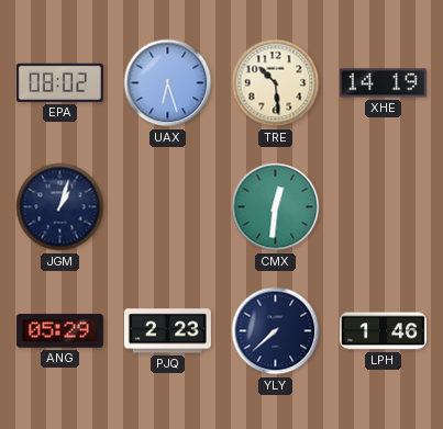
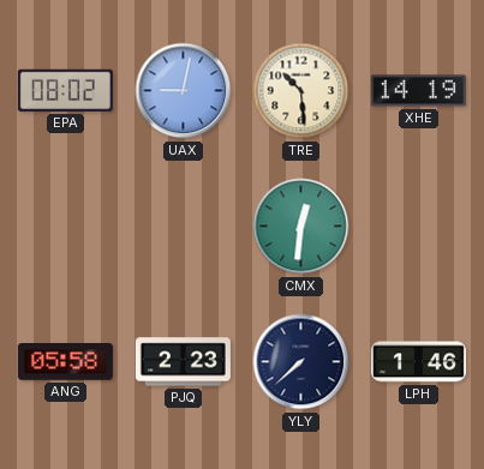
UAX: 6:27 -> 9:02
JGM: 1:03 -> none
ANG: 05:29 -> 05:58
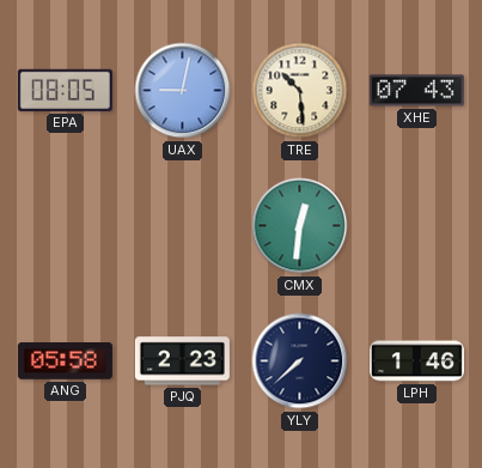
EPA: 08:02 -> 08:05
XHE: 14:19 -> 07:43
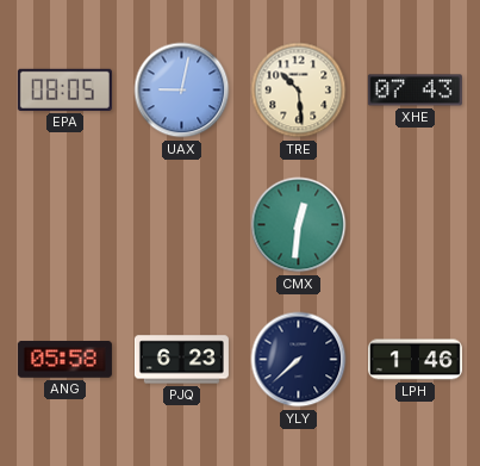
PJQ: 2:23 -> 6:23
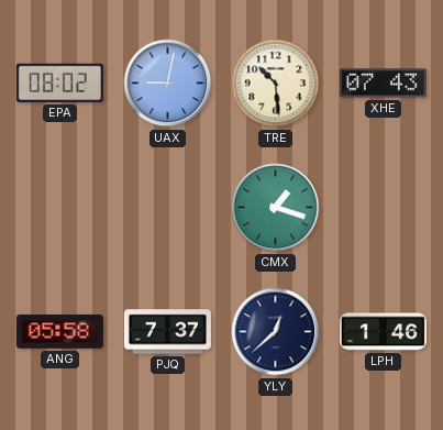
EPA: 08:05 -> 08:02
CMX: 12:31 -> 1:18
PJQ: 6:23 -> 7:37
YLY: 7:38 -> 12:38
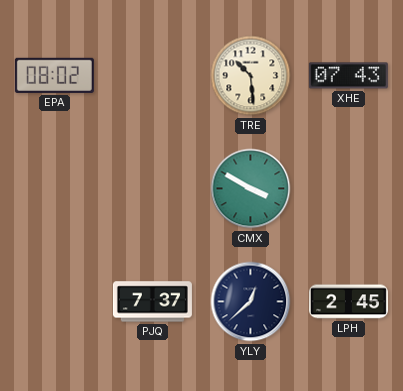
UAX: 9:02 -> none
CMX: 1:18 -> 3:50
ANG: 05:58 -> none
LPH: 1:46 -> 2:45
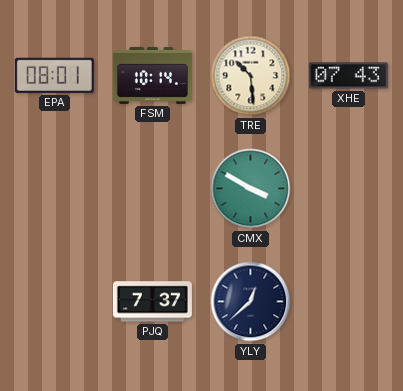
EPA: 08:02 -> 08:01
FSM: none -> 10:14
LPH: 2:45 -> none
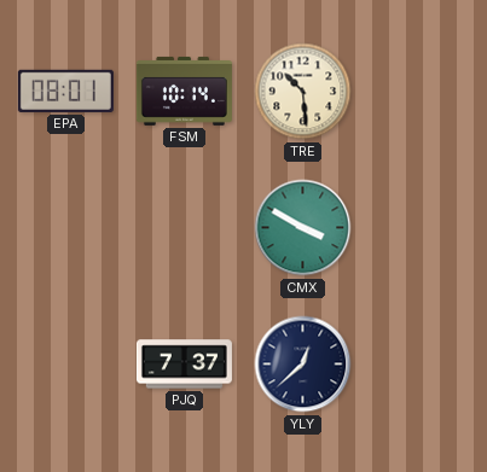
XHE: 07:43 -> none
